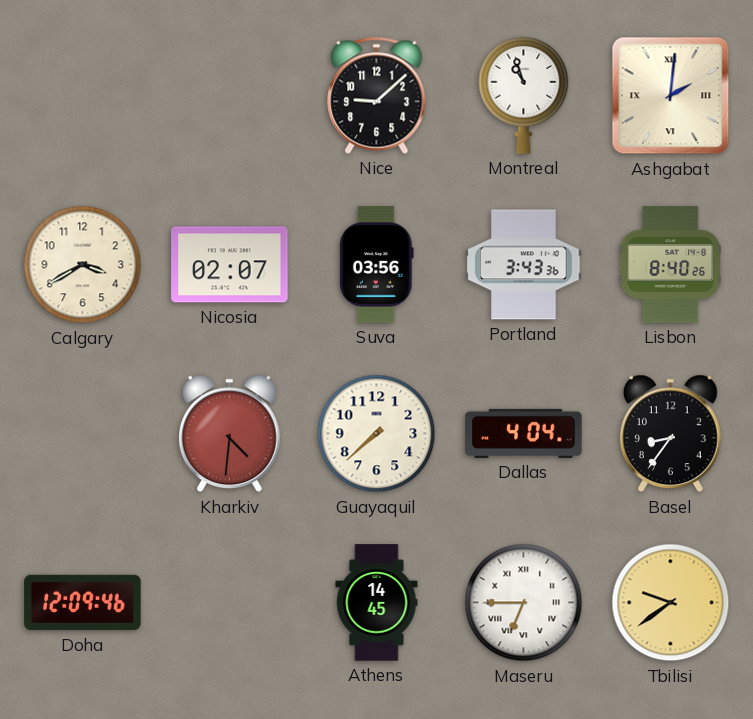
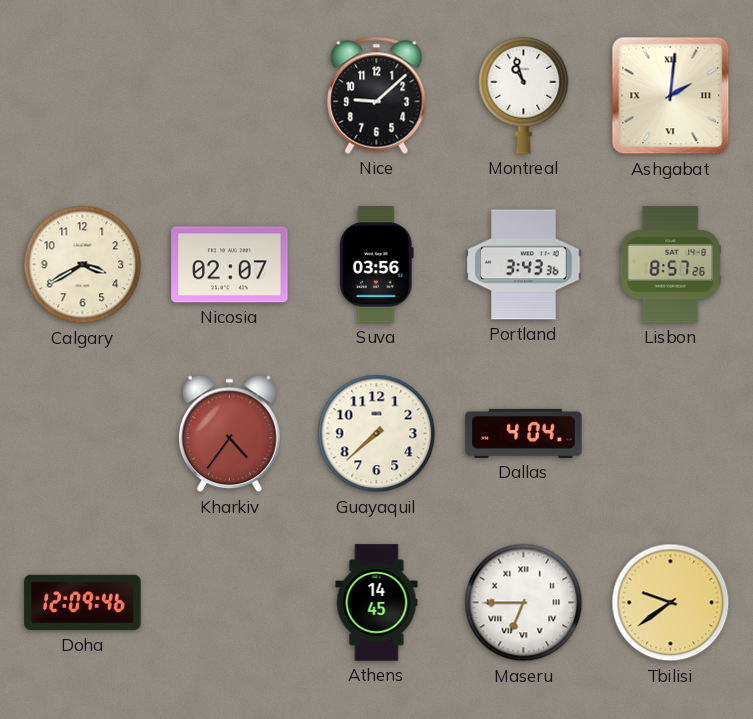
Lisbon: 8:40 -> 8:57
Kharkiv: 4:31 -> 4:36
Basel: 8:36 -> none
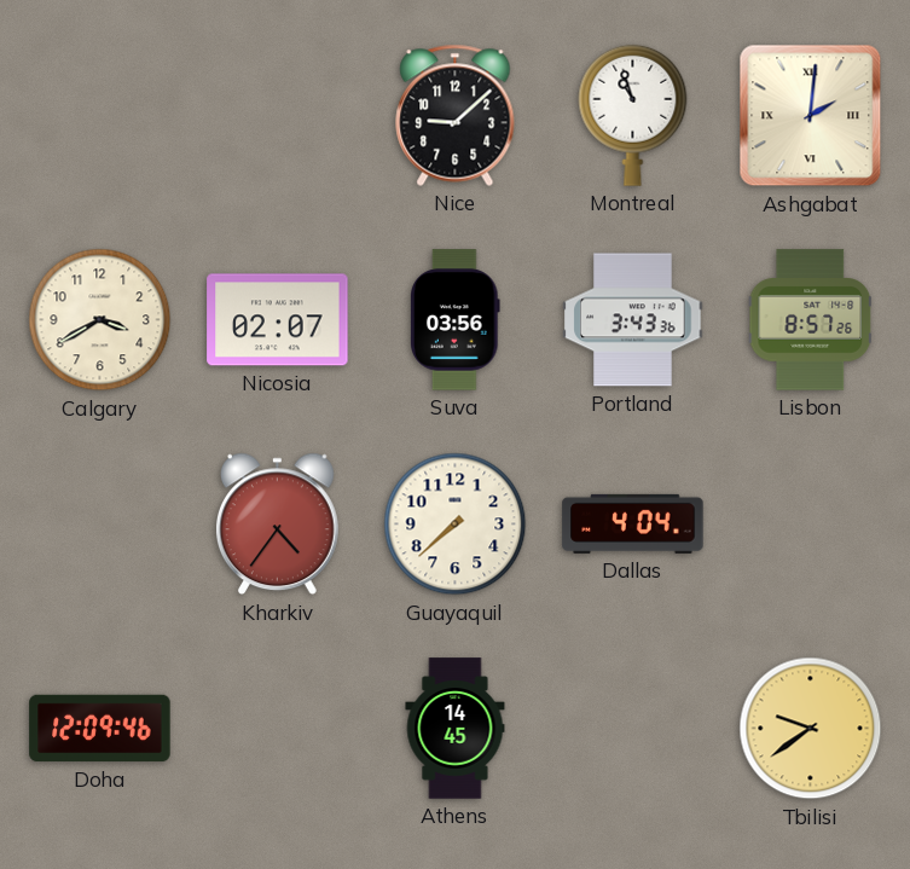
Maseru: 6:45 -> none
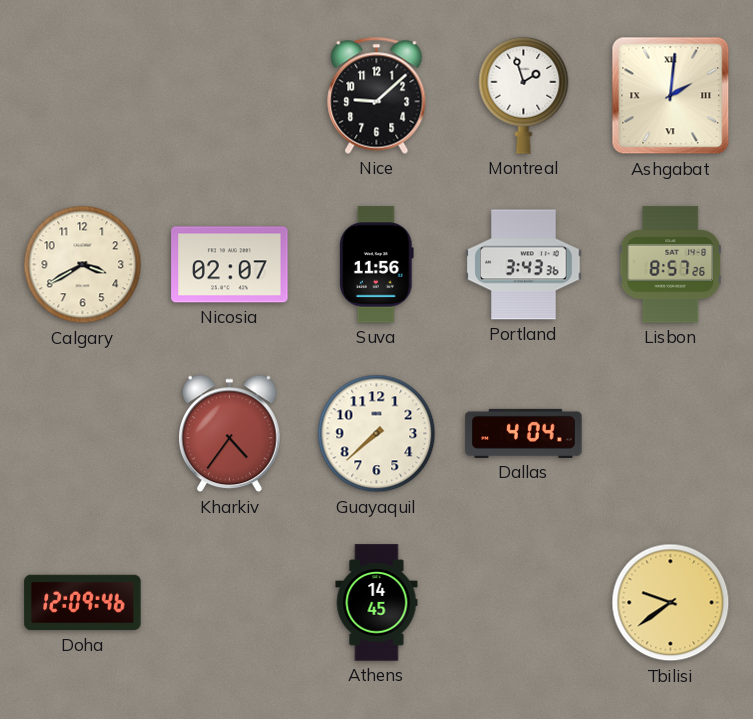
Montreal: 10:57 -> 1:57
Suva: 03:56 -> 11:56
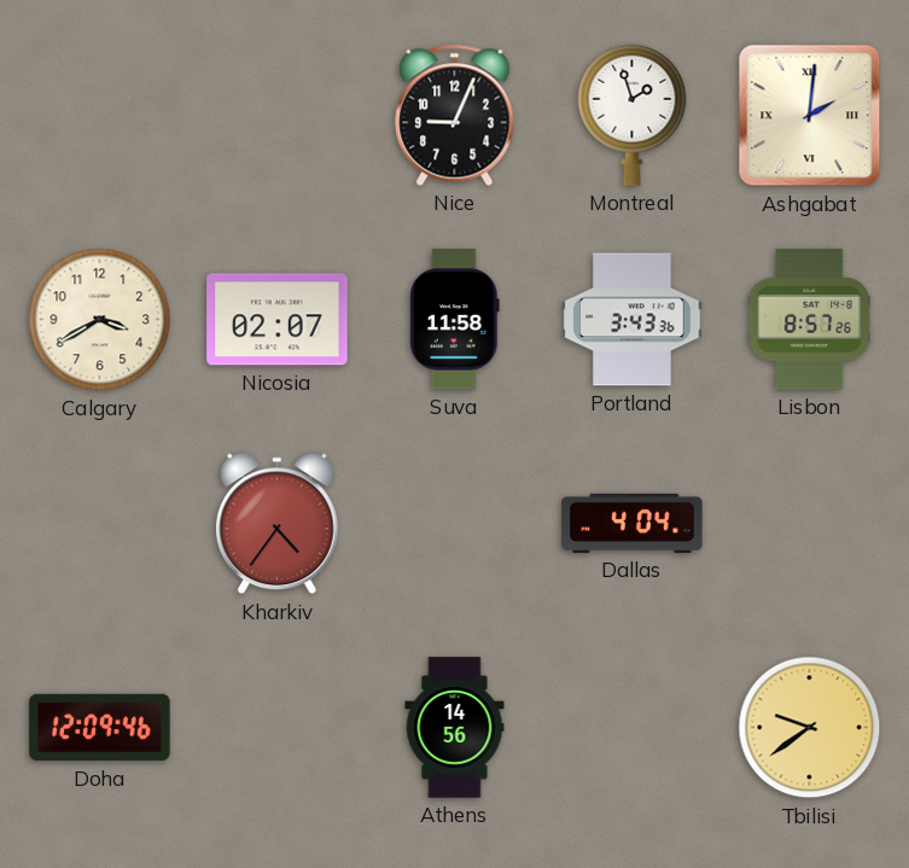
Nice: 9:08 -> 9:04
Suva: 11:56 -> 11:58
Guayaquil: 7:38 -> none
Athens: 14:45 -> 14:56
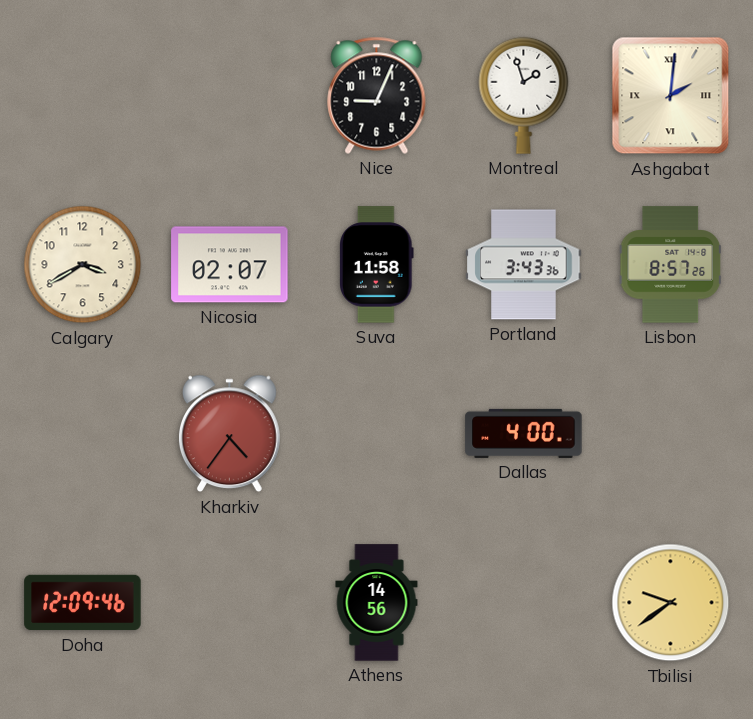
Dallas: 4:04 -> 4:00
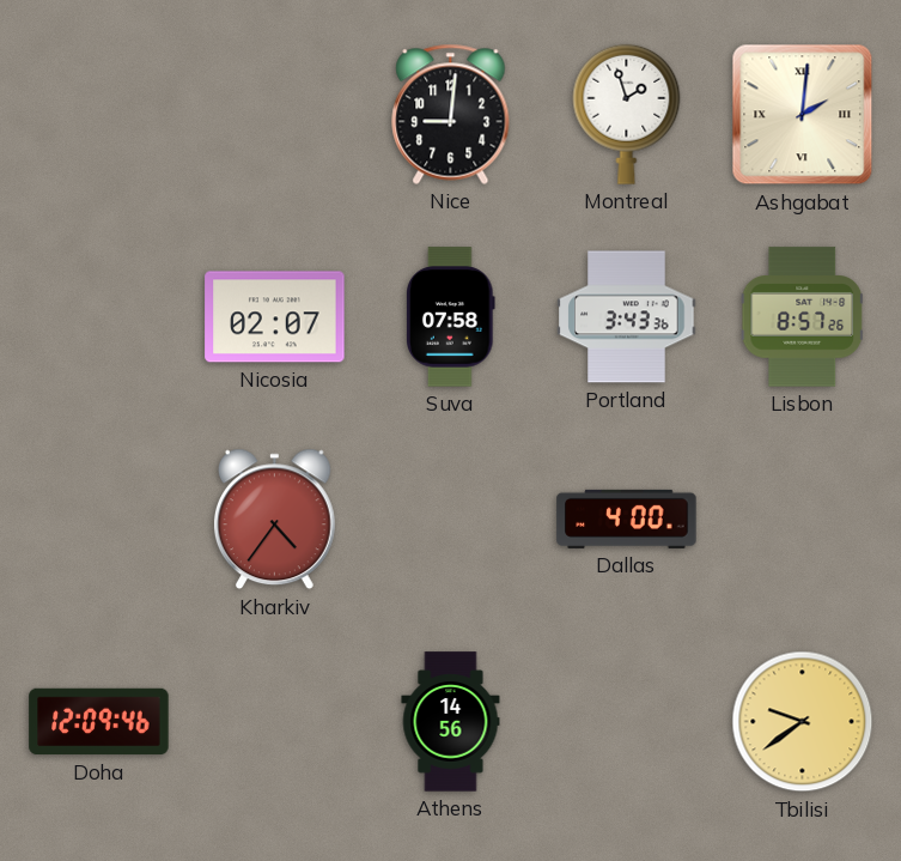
Nice: 9:04 -> 9:01
Calgary: 3:40 -> none
Suva: 11:58 -> 07:58
